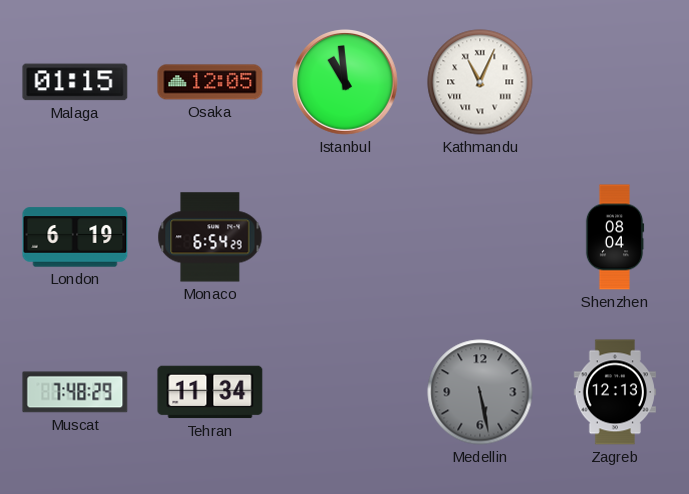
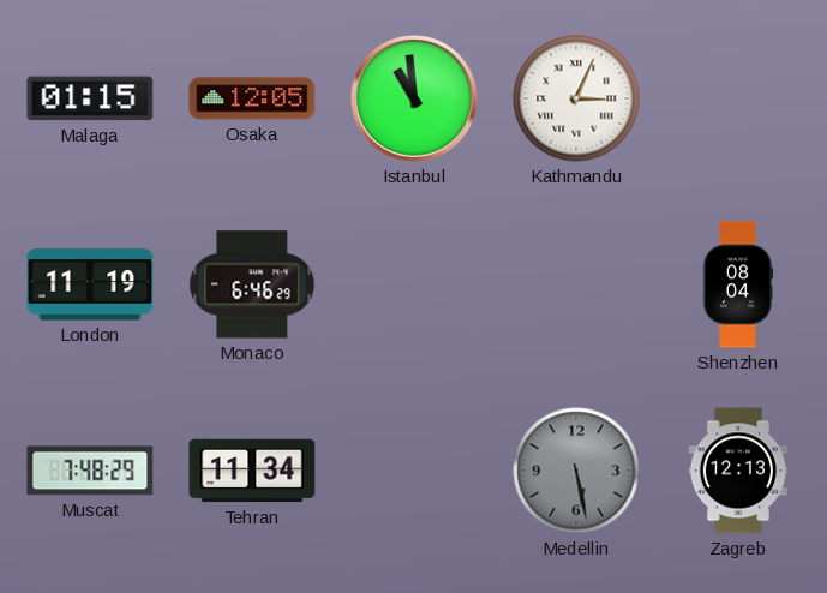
Kathmandu: 11:04 -> 3:04
London: 6:19 -> 11:19
Monaco: 6:54 -> 6:46
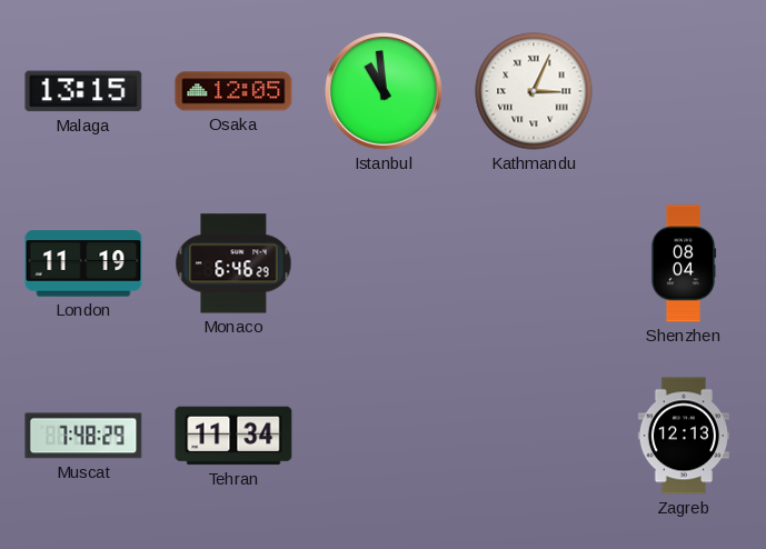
Malaga: 01:15 -> 13:15
Medellin: 5:28 -> none
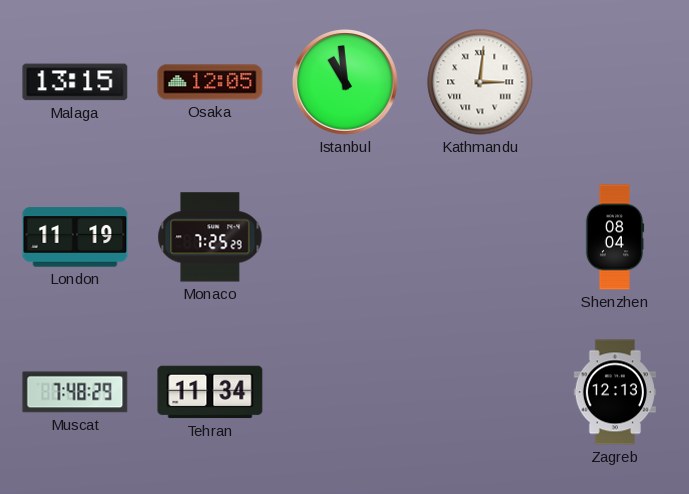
Kathmandu: 3:04 -> 3:01
Monaco: 6:46 -> 7:25
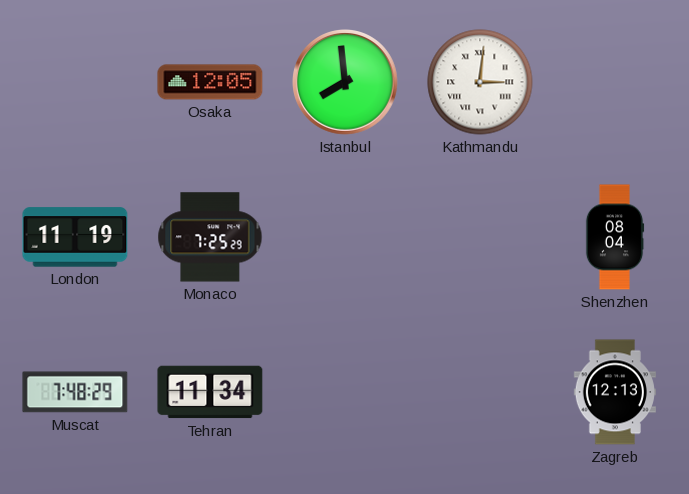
Malaga: 13:15 -> none
Istanbul: 10:59 -> 7:59
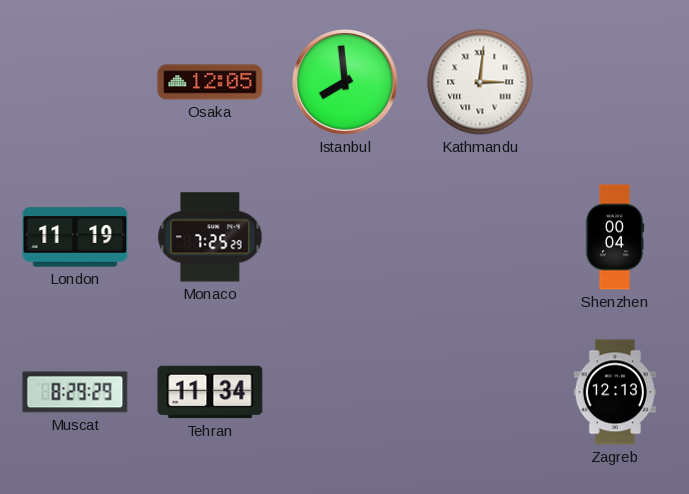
Shenzhen: 08:04 -> 00:04
Muscat: 7:48 -> 8:29
